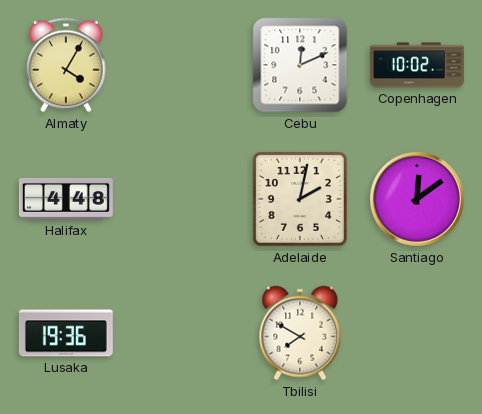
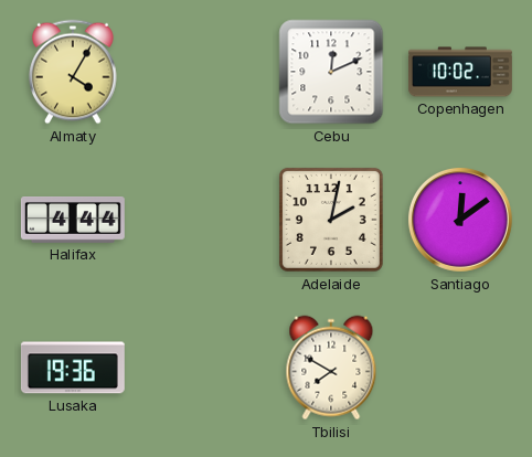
Halifax: 4:48 -> 4:44
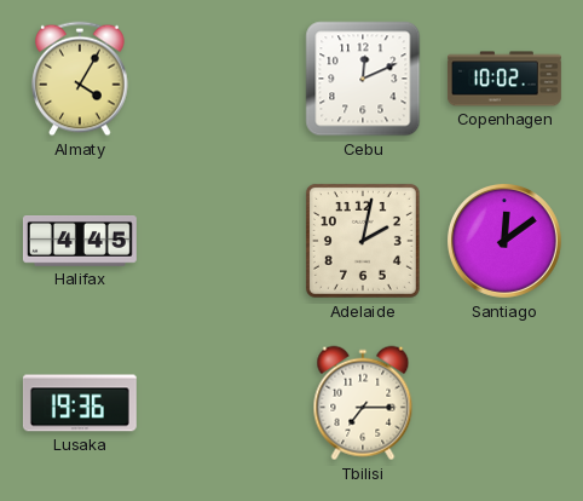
Halifax: 4:44 -> 4:45
Tbilisi: 7:50 -> 7:15
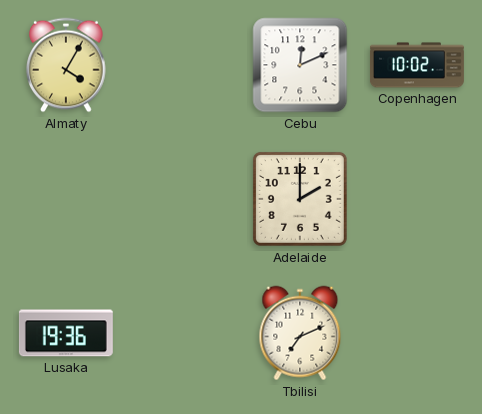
Halifax: 4:45 -> none
Adelaide: 2:02 -> 2:00
Santiago: 12:09 -> none
Tbilisi: 7:15 -> 7:11
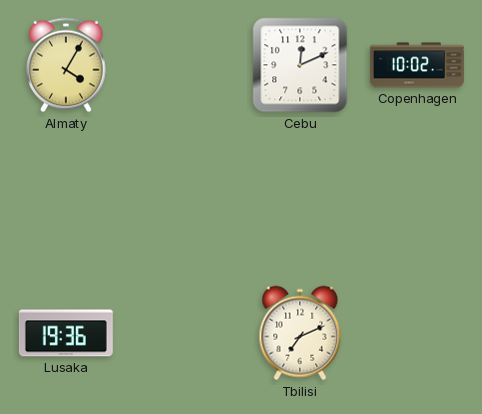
Adelaide: 2:00 -> none
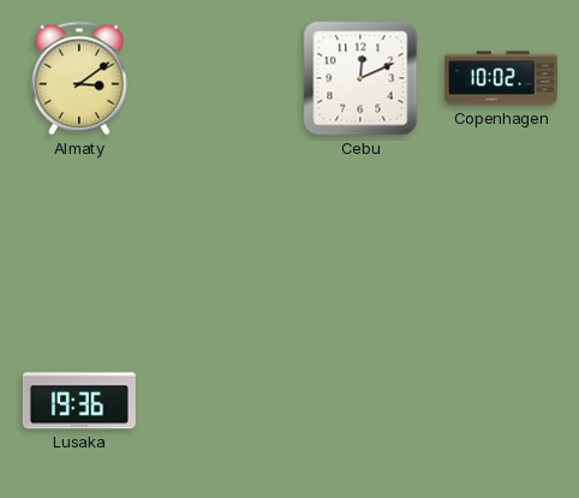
Almaty: 4:05 -> 3:09
Tbilisi: 7:11 -> none
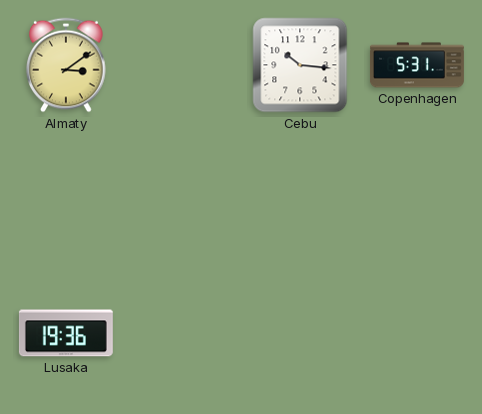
Cebu: 12:11 -> 10:16
Copenhagen: 10:02 -> 5:31
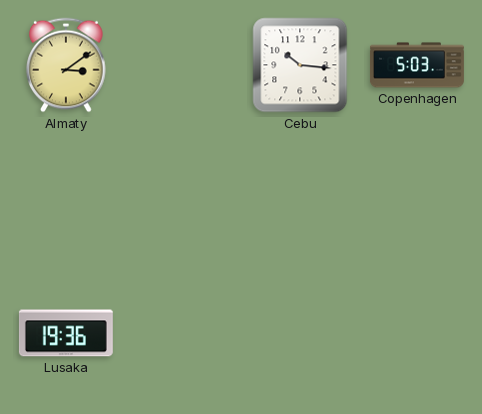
Copenhagen: 5:31 -> 5:03
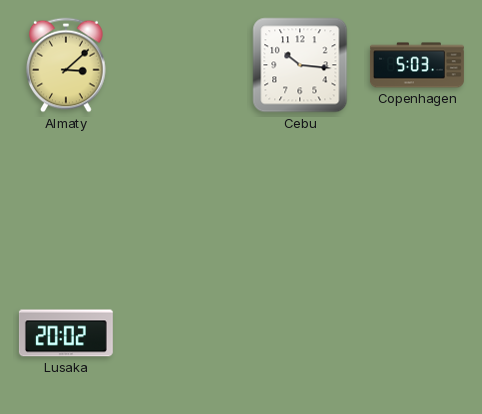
Almaty: 3:09 -> 3:08
Lusaka: 19:36 -> 20:02
